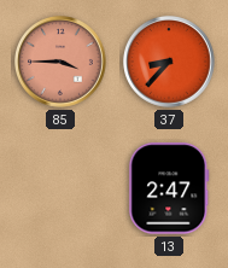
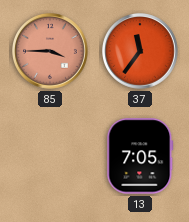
37: 8:37 -> 11:36
13: 2:47 -> 7:05
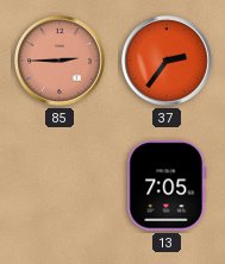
85: 3:45 -> 2:45
37: 11:36 -> 2:36
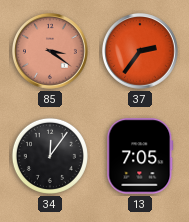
85: 2:45 -> 3:21
34: none -> 12:06
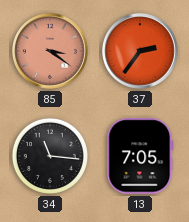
34: 12:06 -> 11:16
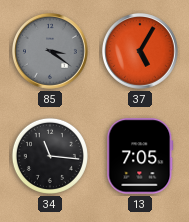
85 dial: salmon -> grey
37: 2:36 -> 5:05
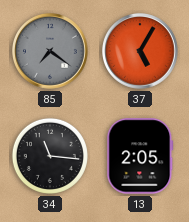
85: 3:21 -> 7:21
13: 7:05 -> 2:05
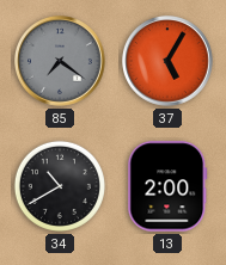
34: 11:16 -> 10:40
13: 2:05 -> 2:00
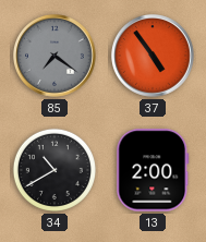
37: 5:05 -> 4:54
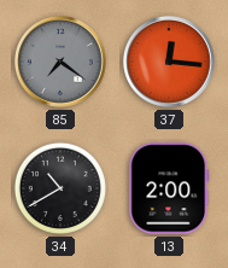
37: 4:54 -> 12:16
